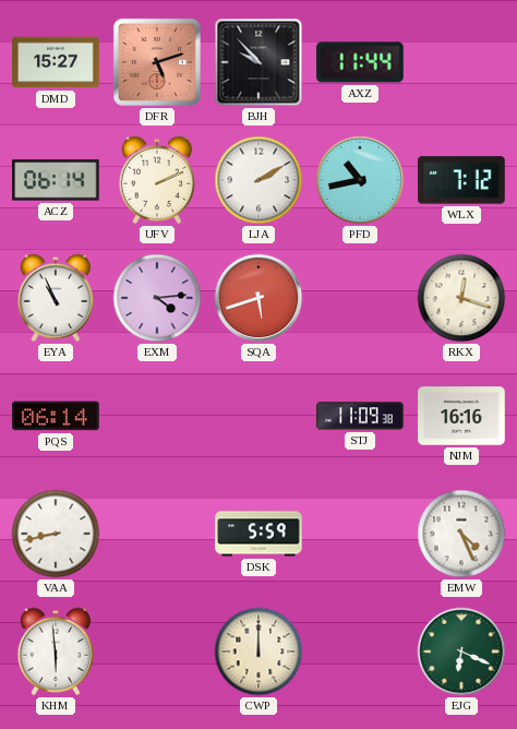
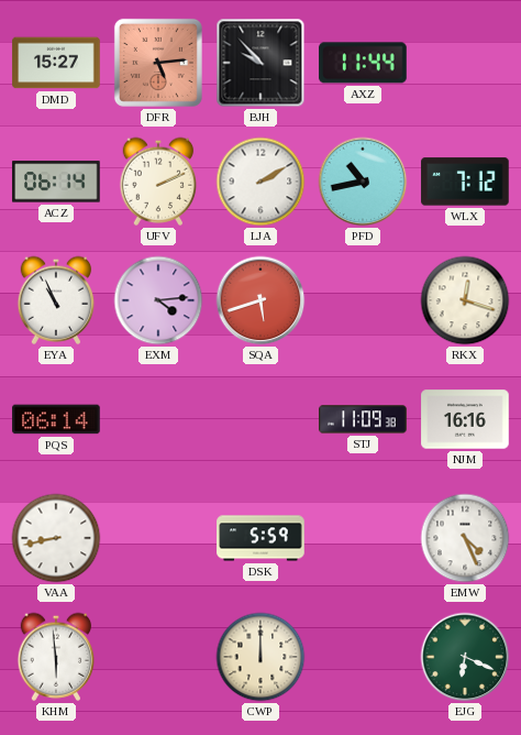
DFR: 5:12 -> 5:14
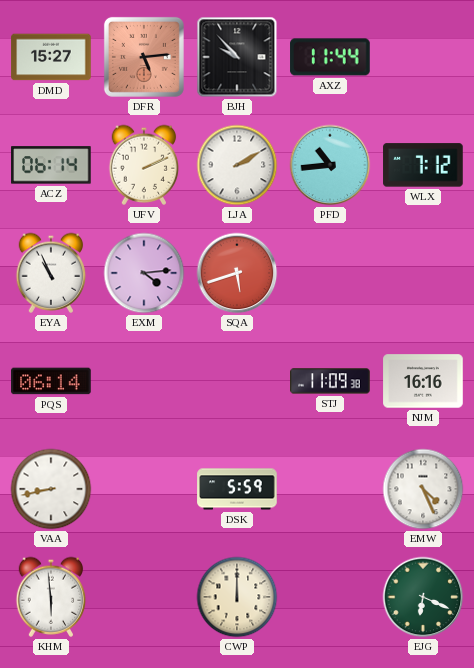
PFD: 10:43 -> 10:44
RKX: 12:18 -> none
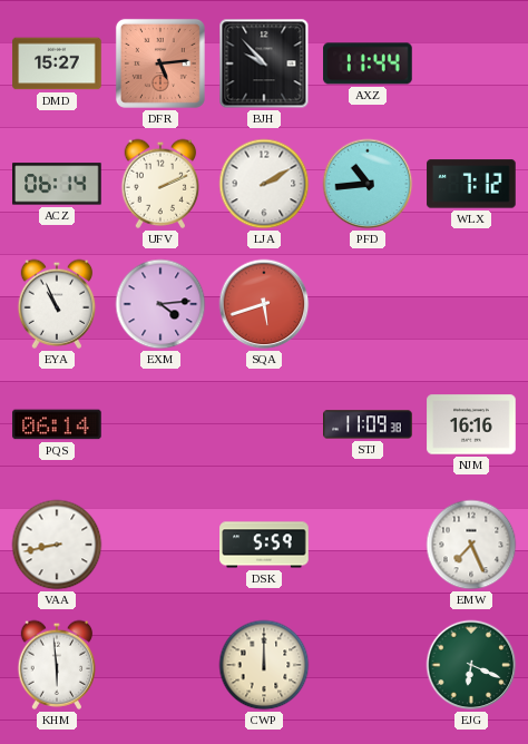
EMW: 4:26 -> 7:26
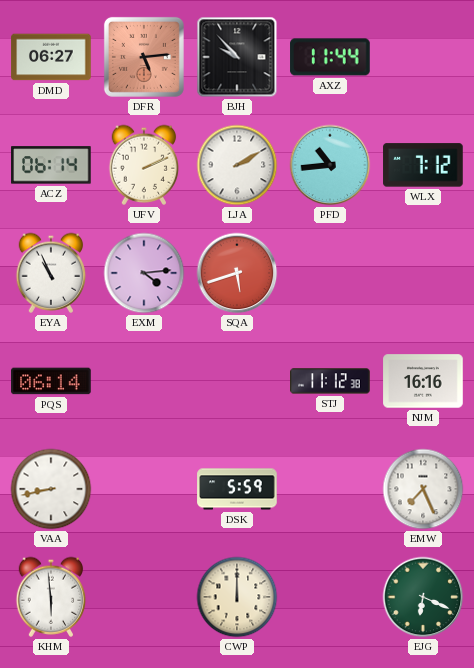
DMD: 15:27 -> 06:27
STJ: 11:09 -> 11:12
